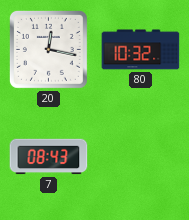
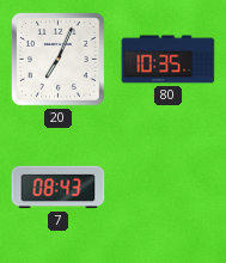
20: 12:17 -> 7:04
80: 10:32 -> 10:35
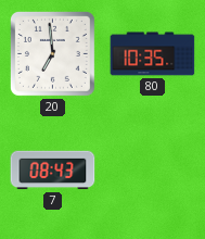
20: 7:04 -> 6:59
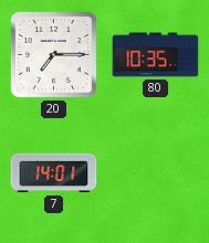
20: 6:59 -> 7:15
7: 08:43 -> 14:01
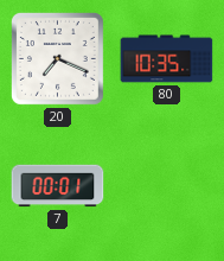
20: 7:15 -> 7:19
7: 14:01 -> 00:01
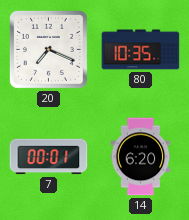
14: none -> 6:20
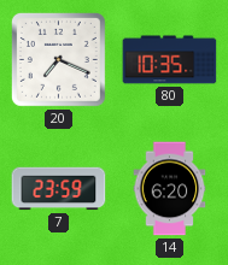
7: 00:01 -> 23:59
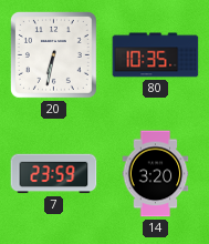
20: 7:19 -> 6:32
14: 6:20 -> 3:20
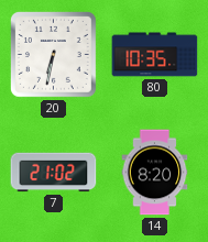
7: 23:59 -> 21:02
14: 3:20 -> 8:20
